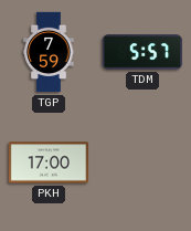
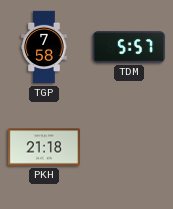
TGP: 7:59 -> 7:58
PKH: 17:00 -> 21:18
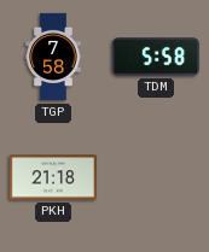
TDM: 5:57 -> 5:58
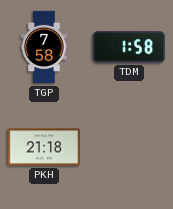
TDM: 5:58 -> 1:58
